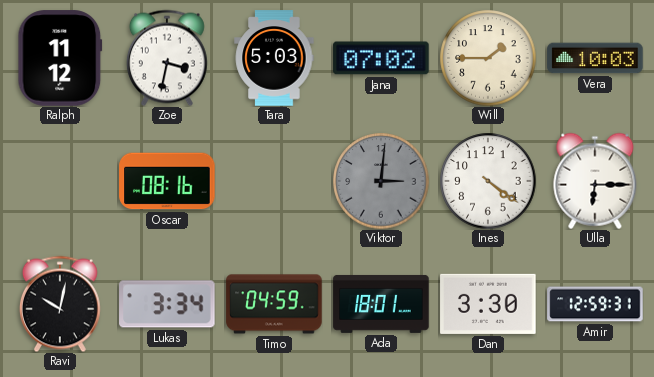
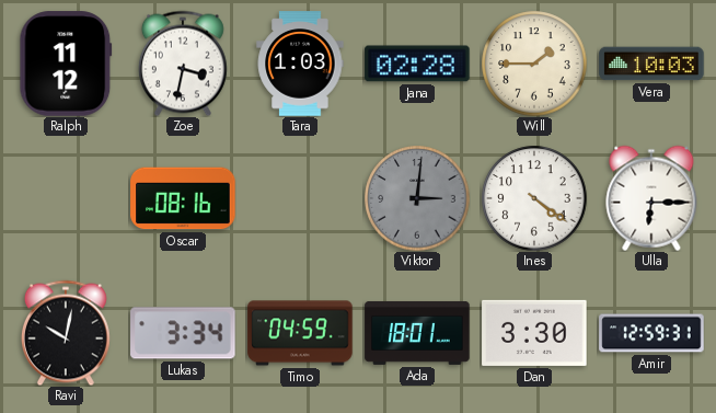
Tara: 5:03 -> 1:03
Jana: 07:02 -> 02:28
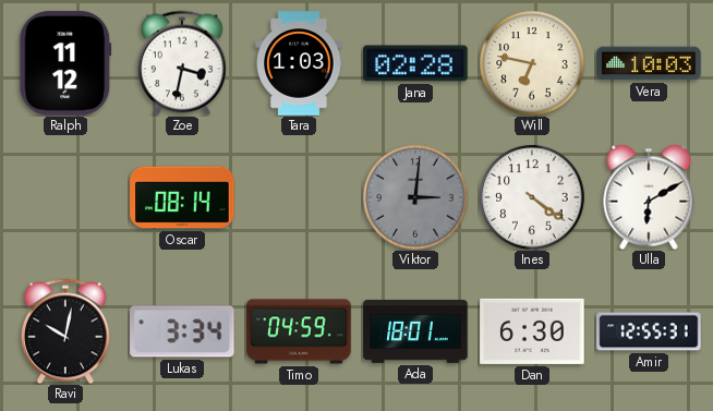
Will: 1:45 -> 6:47
Oscar: 08:16 -> 08:14
Ulla: 6:15 -> 6:10
Dan: 3:30 -> 6:30
Amir: 12:59 -> 12:55
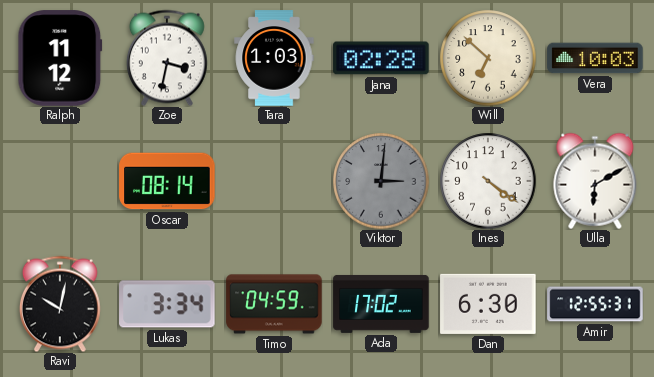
Will: 6:47 -> 6:52
Ada: 18:01 -> 17:02
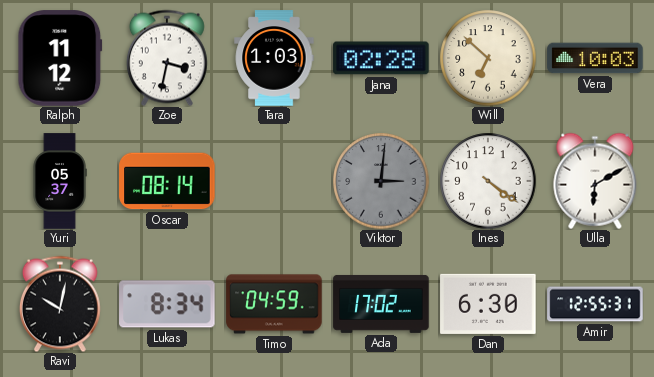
Yuri: none -> 05:37
Lukas: 3:34 -> 8:34
